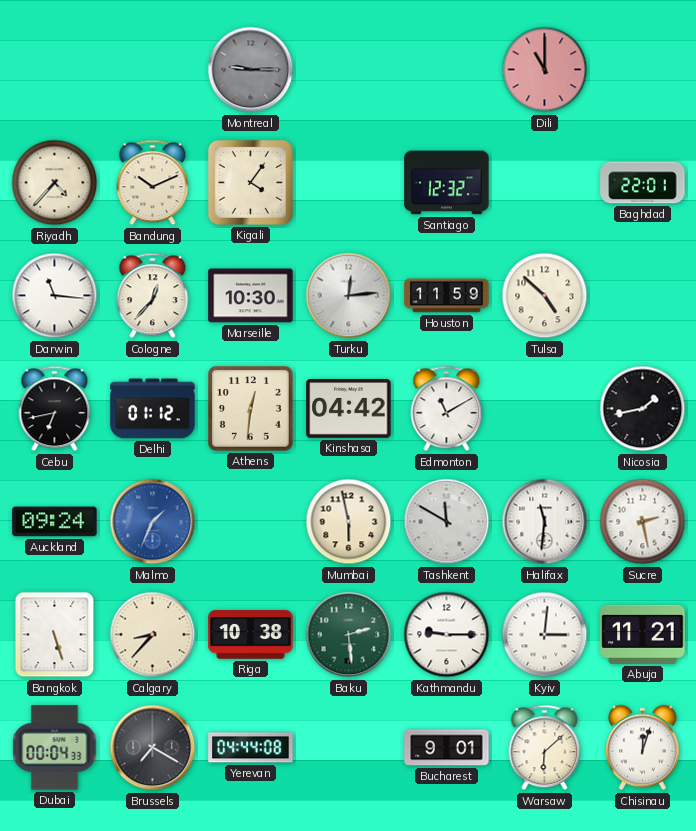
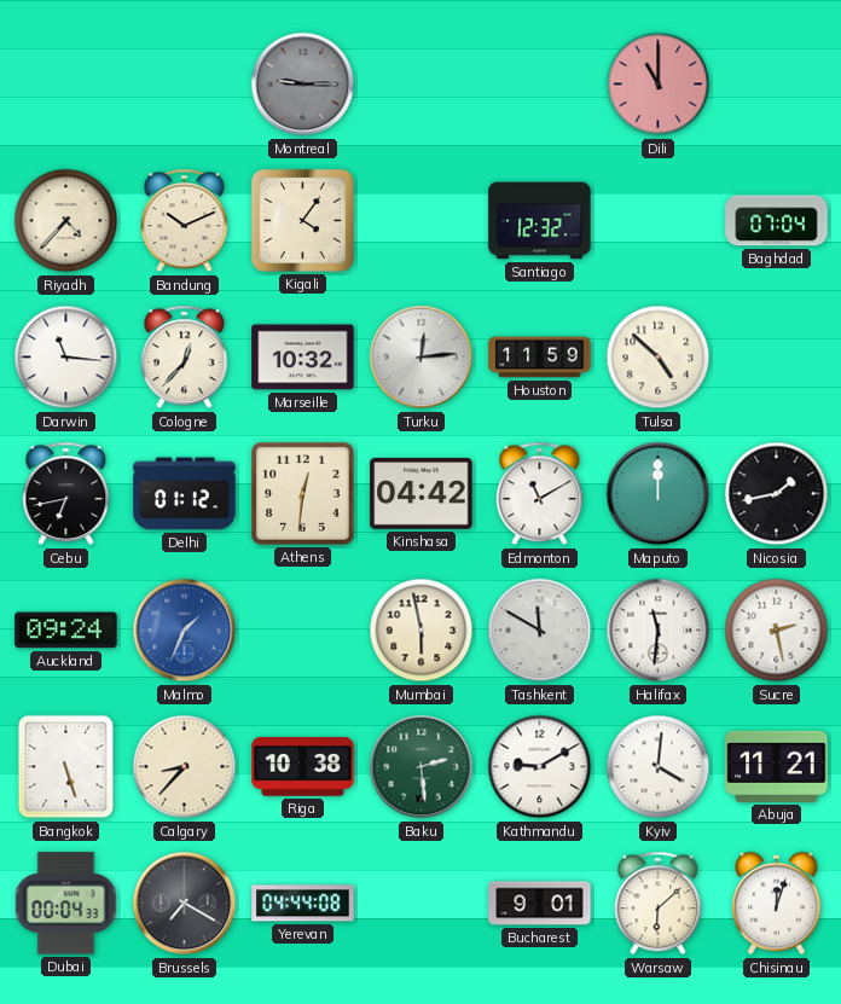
Baghdad: 22:01 -> 07:04
Marseille: 10:30 -> 10:32
Maputo: none -> 12:00
Kathmandu: 9:15 -> 9:10
Kyiv: 3:01 -> 4:01
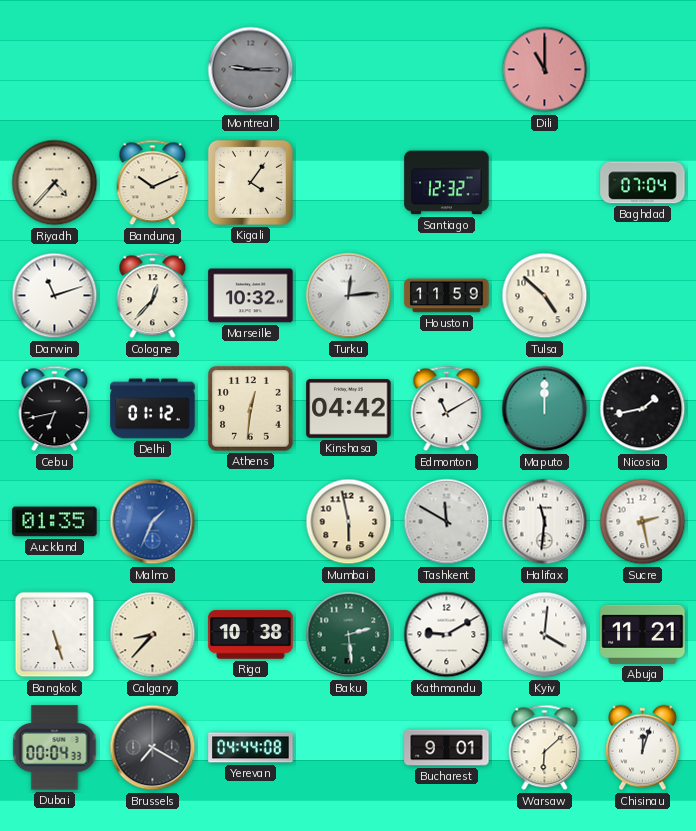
Darwin: 11:16 -> 11:12
Auckland: 09:24 -> 01:35
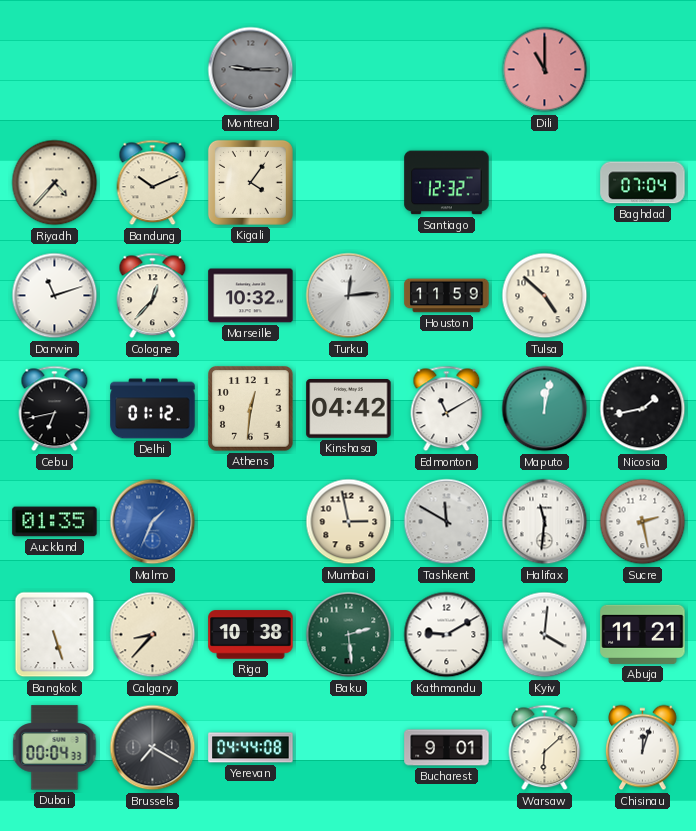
Maputo: 12:00 -> 12:02
Mumbai: 5:58 -> 2:58
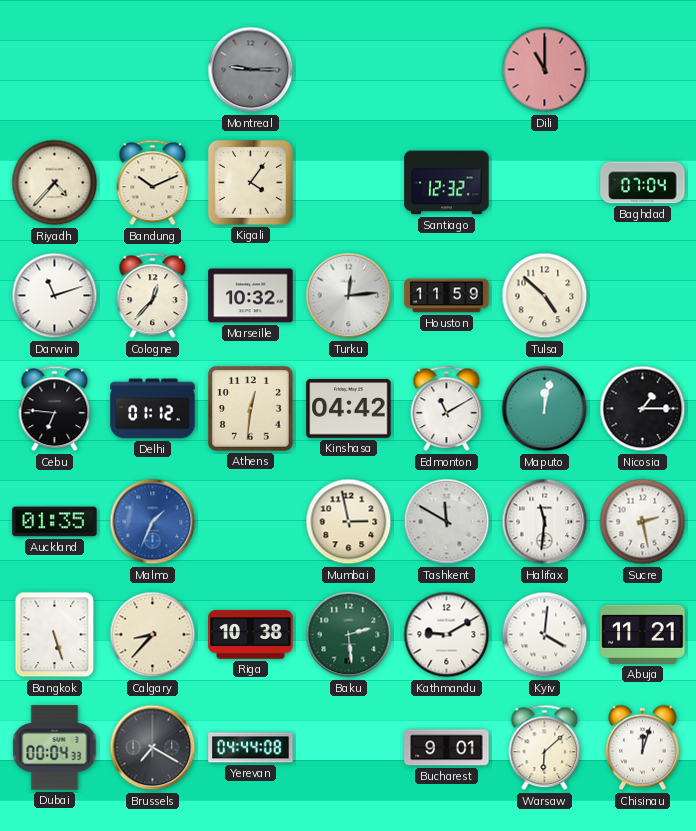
Cebu: 6:43 -> 6:46
Nicosia: 1:43 -> 1:15
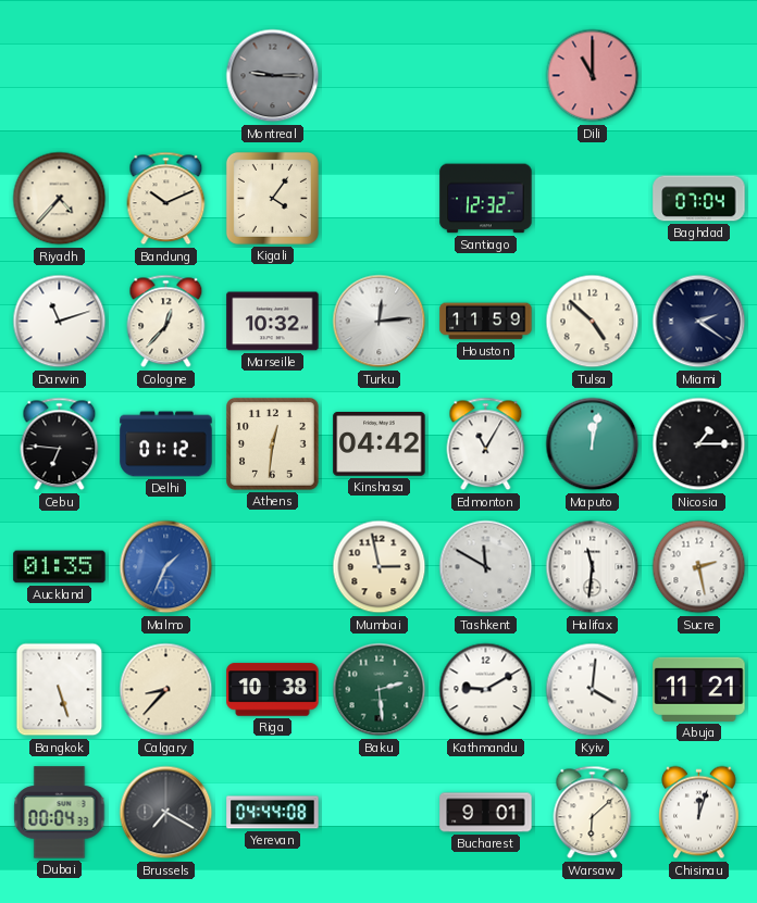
Miami: none -> 2:21
Edmonton: 11:10 -> 11:05
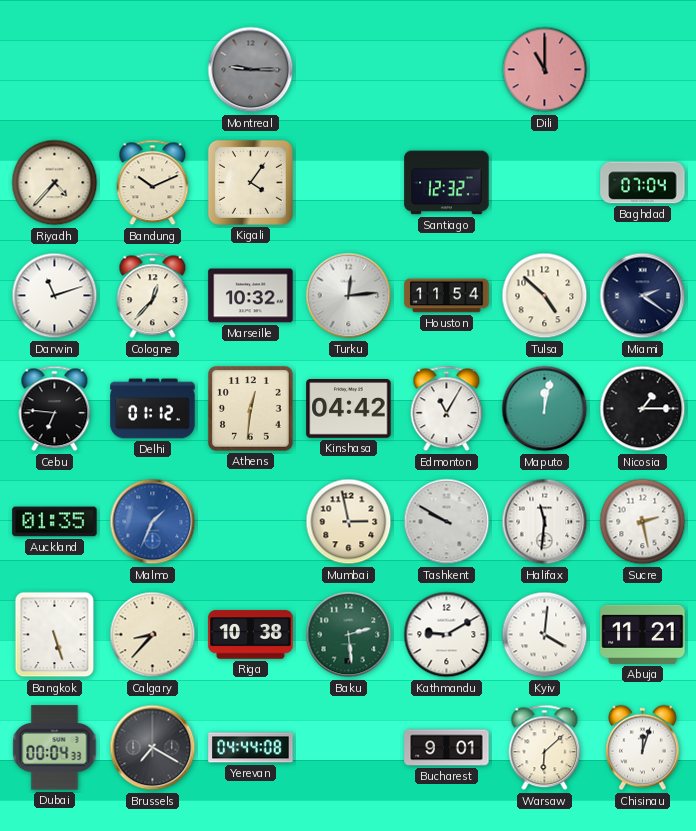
Houston: 11:59 -> 11:54
Tashkent: 11:50 -> 9:50
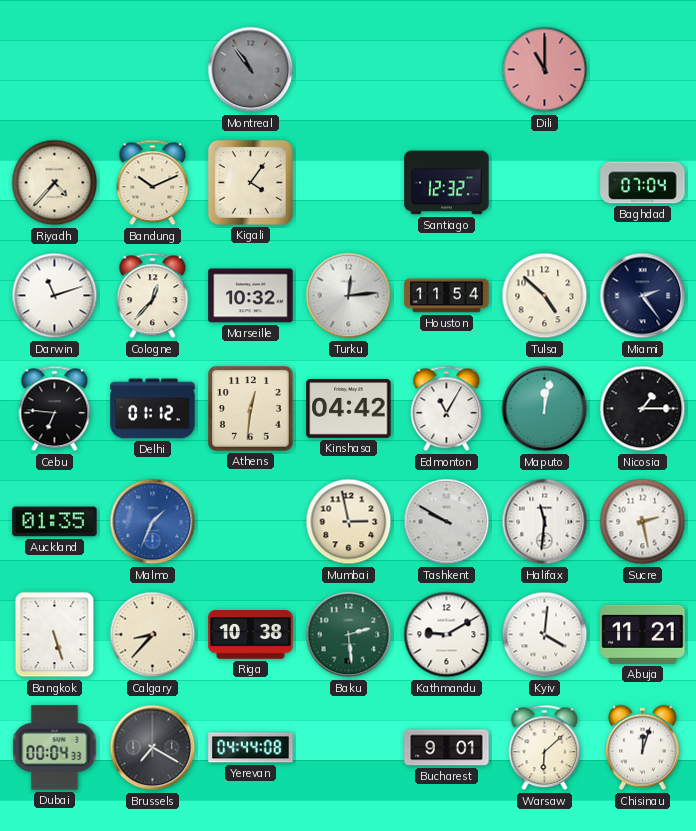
Montreal: 9:15 -> 10:54
Miami: 2:21 -> 2:24
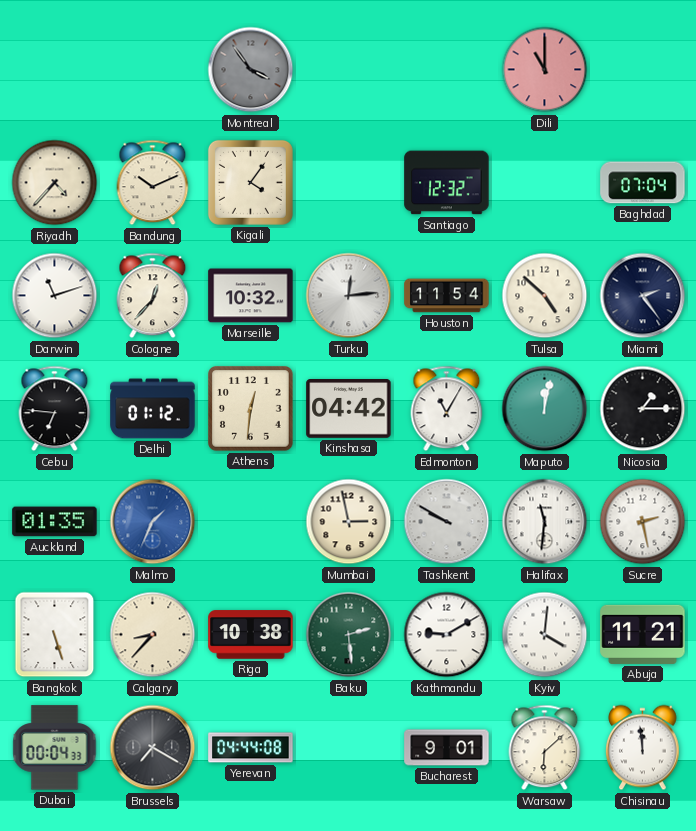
Montreal: 10:54 -> 3:54
Chisinau: 12:03 -> 11:59
